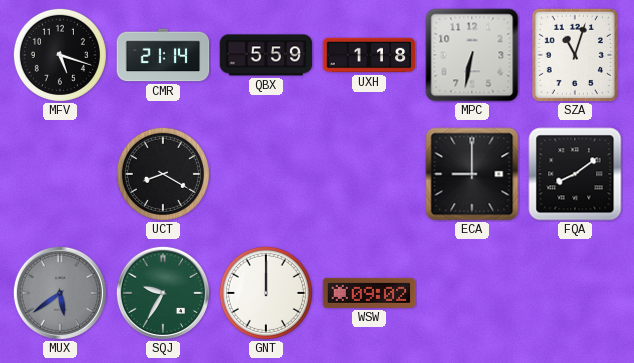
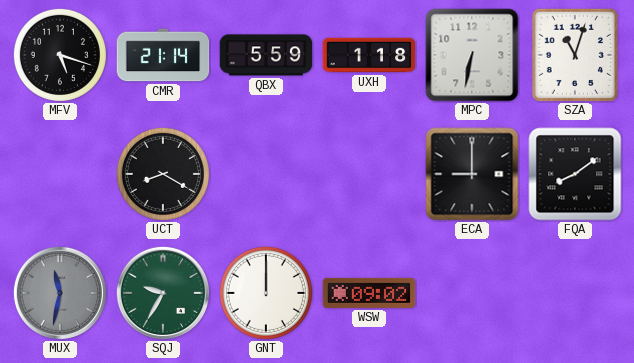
MUX: 5:39 -> 11:32
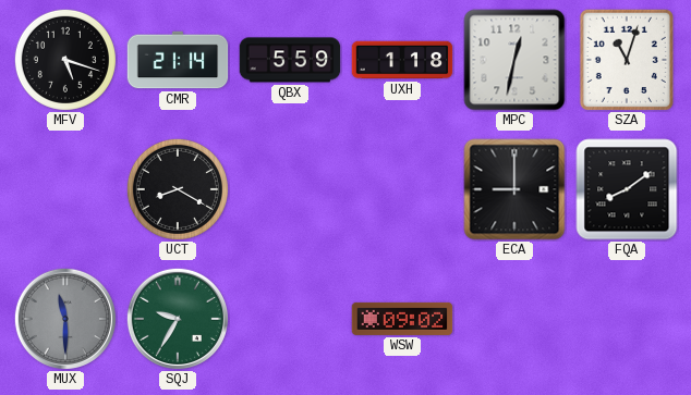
MPC: 6:32 -> 12:32
MUX: 11:32 -> 11:30
GNT: 12:00 -> none
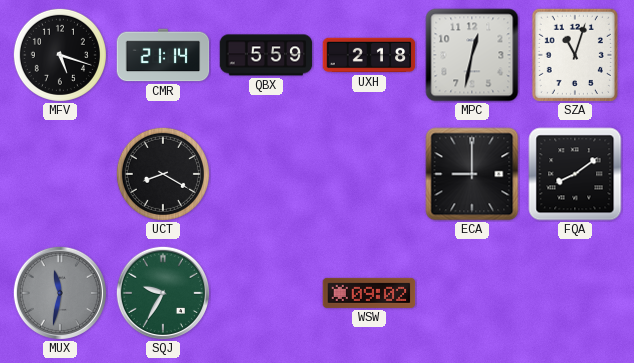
UXH: 1:18 -> 2:18
MUX: 11:30 -> 11:32
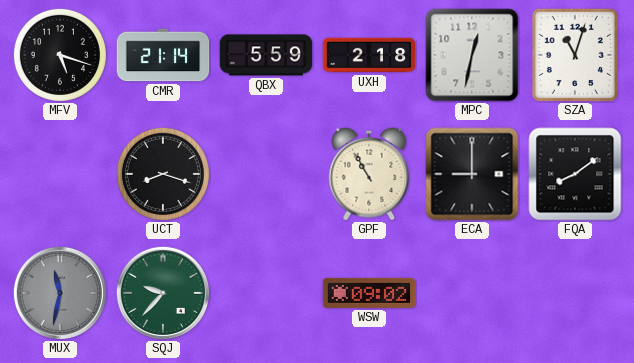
UCT: 8:20 -> 8:18
GPF: none -> 10:55
SQJ: 9:35 -> 9:37
